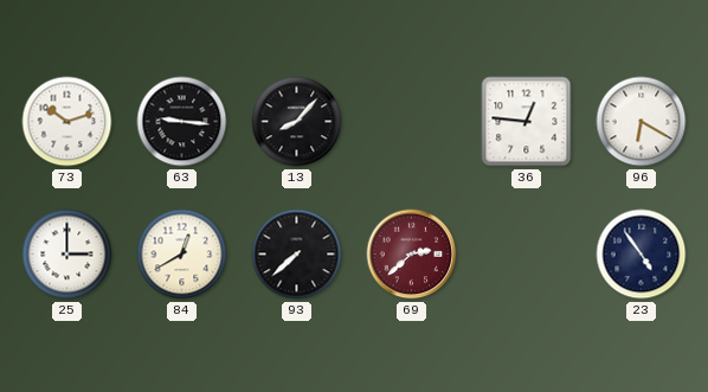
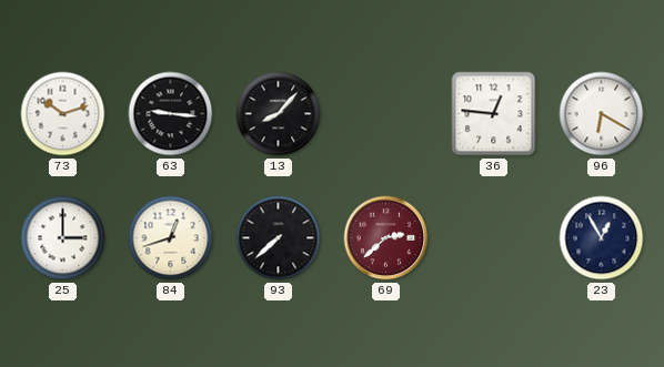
84: 12:40 -> 12:42
23: 4:54 -> 12:55
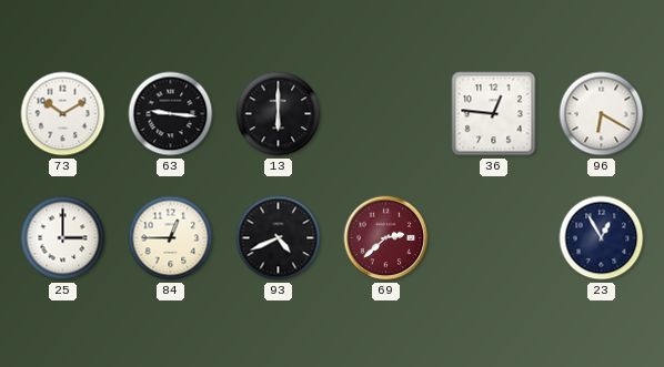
73: 10:12 -> 10:10
13: 8:07 -> 6:00
84: 12:42 -> 12:45
93: 7:38 -> 4:41
